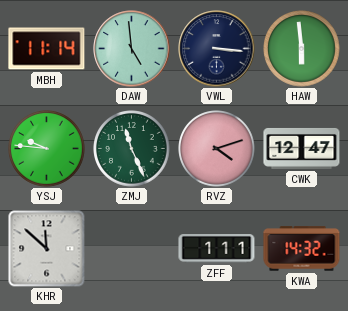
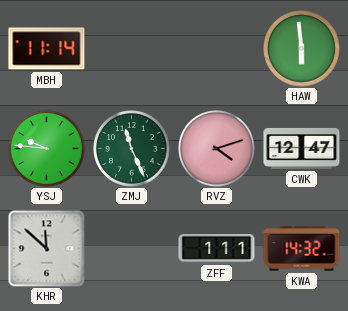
DAW: 4:59 -> none
VWL: 3:16 -> none
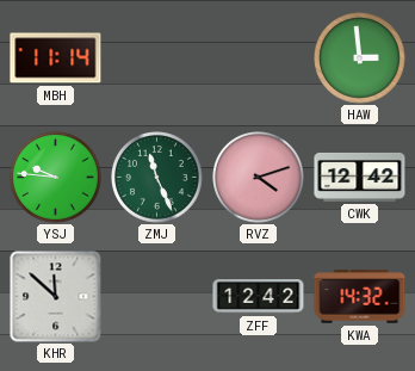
HAW: 5:59 -> 2:59
CWK: 12:47 -> 12:42
ZFF: 1:11 -> 12:42
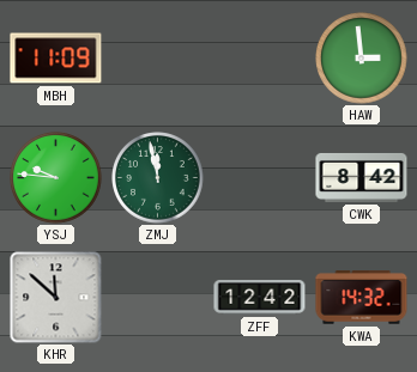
MBH: 11:14 -> 11:09
ZMJ: 11:26 -> 11:58
RVZ: 4:12 -> none
CWK: 12:42 -> 8:42
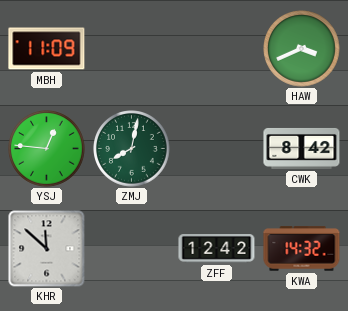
HAW: 2:59 -> 3:41
YSJ: 9:46 -> 12:46
ZMJ: 11:58 -> 8:02
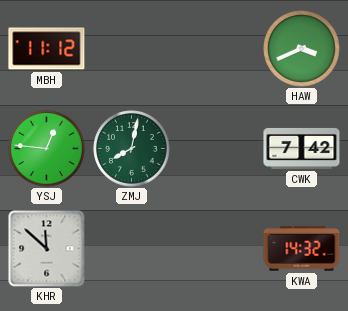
MBH: 11:09 -> 11:12
CWK: 8:42 -> 7:42
ZFF: 12:42 -> none
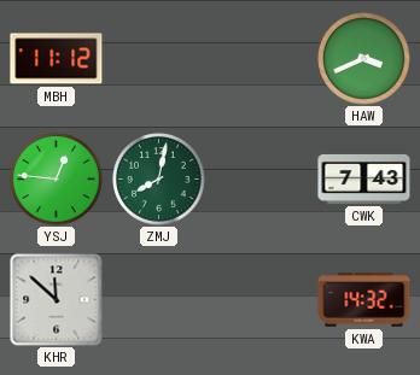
CWK: 7:42 -> 7:43
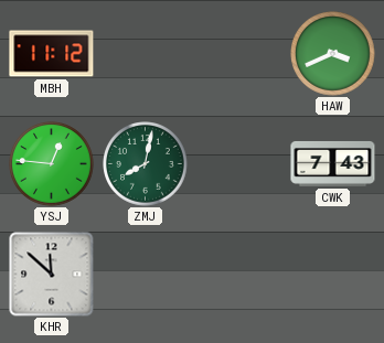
KWA: 14:32 -> none
